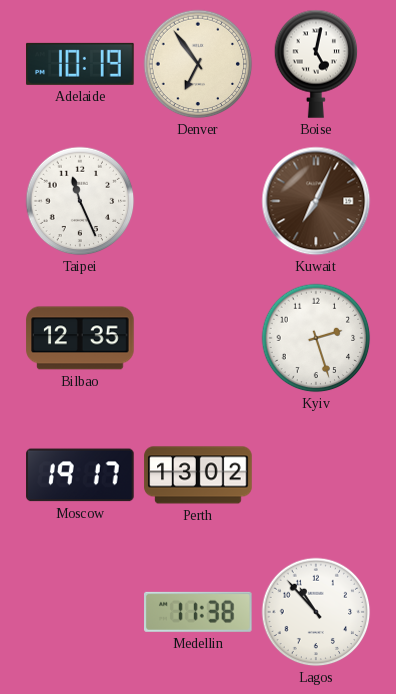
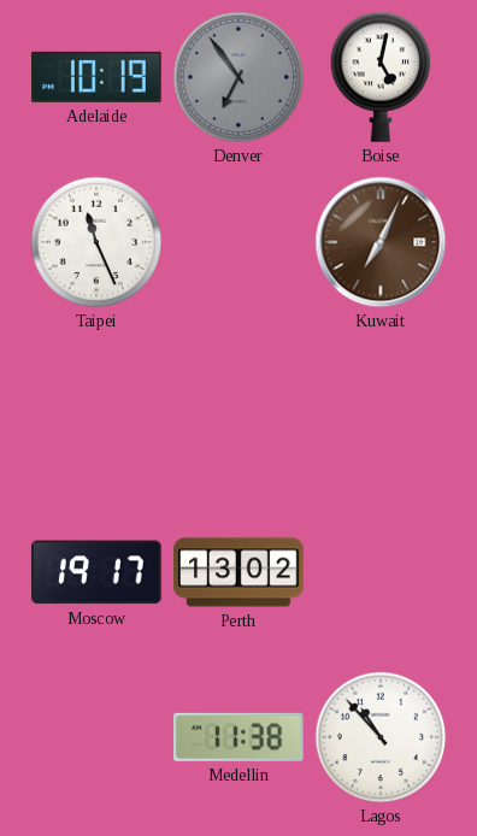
Denver dial: cream -> grey
Bilbao: 12:35 -> none
Kyiv: 2:27 -> none
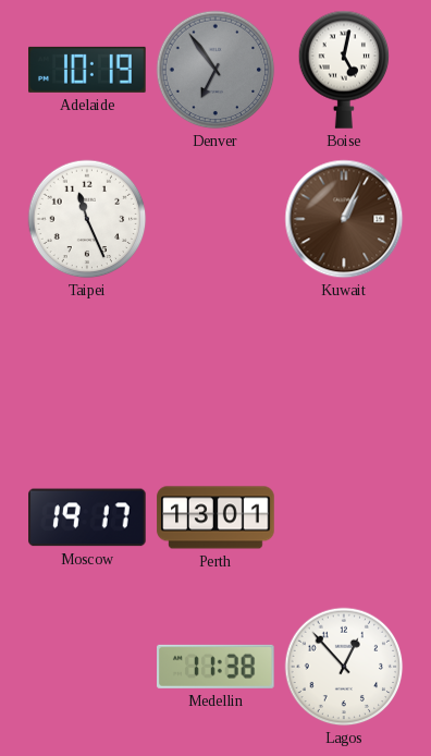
Kuwait: 7:04 -> 1:04
Perth: 13:02 -> 13:01
Lagos: 10:53 -> 12:53
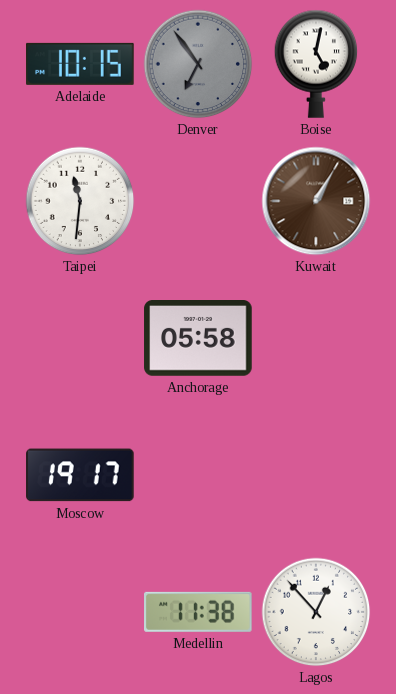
Adelaide: 10:19 -> 10:15
Taipei: 11:26 -> 11:31
Kuwait: 1:04 -> 1:05
Anchorage: none -> 05:58
Perth: 13:01 -> none
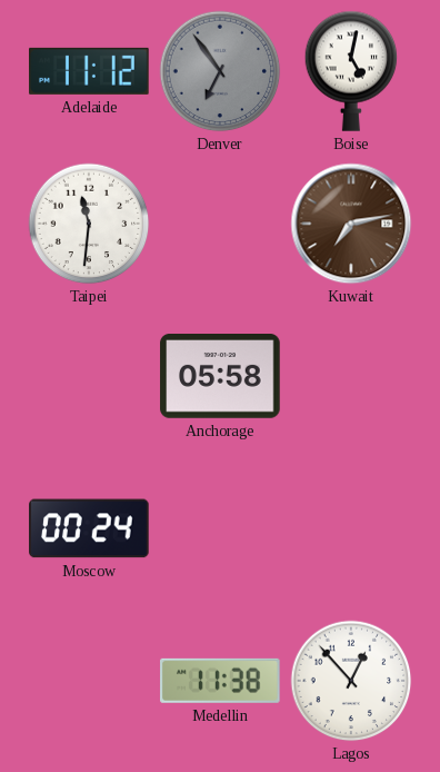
Adelaide: 10:15 -> 11:12
Kuwait: 1:05 -> 7:13
Moscow: 19:17 -> 00:24
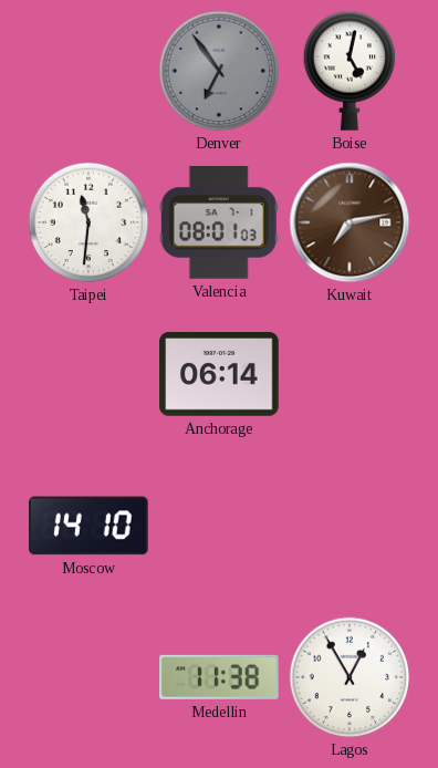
Adelaide: 11:12 -> none
Valencia: none -> 08:01
Anchorage: 05:58 -> 06:14
Moscow: 00:24 -> 14:10
Lagos: 12:53 -> 12:55
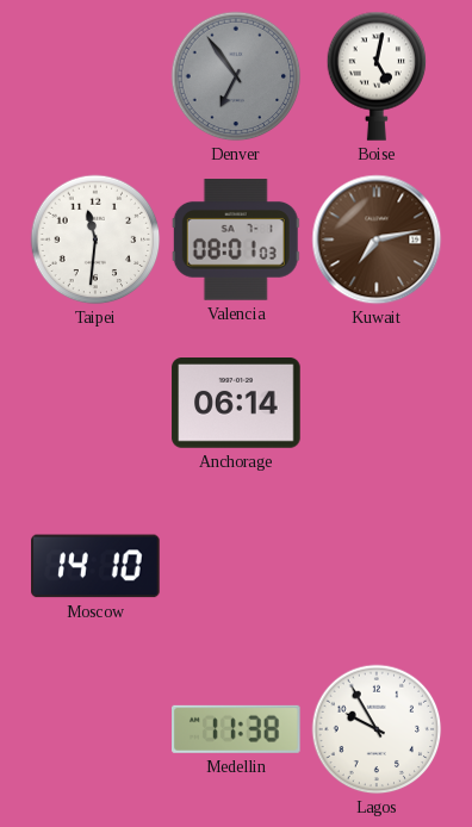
Lagos: 12:55 -> 9:55
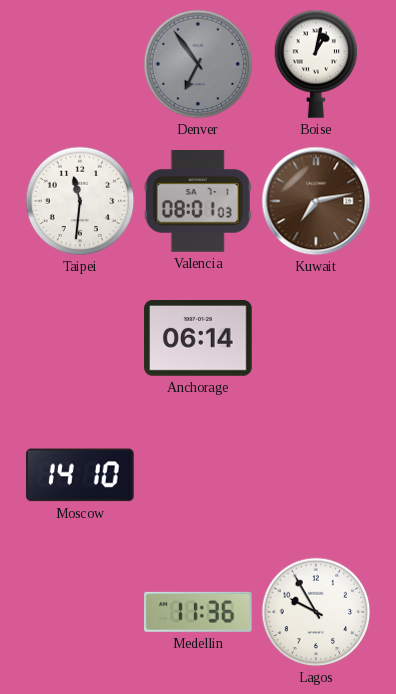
Boise: 5:02 -> 1:02
Medellin: 11:38 -> 11:36
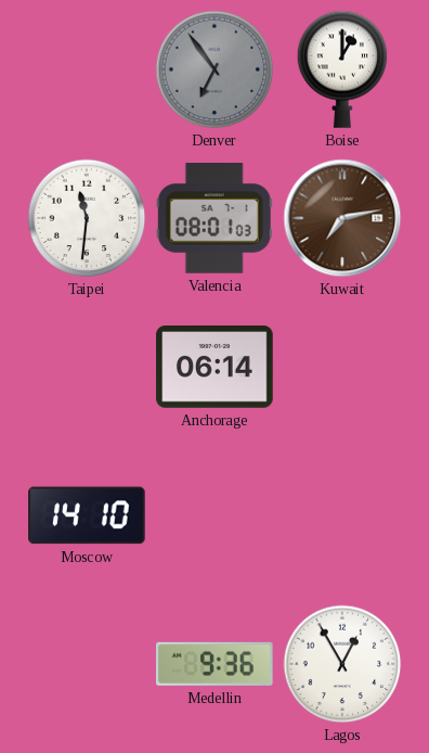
Boise: 1:02 -> 1:00
Medellin: 11:36 -> 9:36
Lagos: 9:55 -> 12:55
